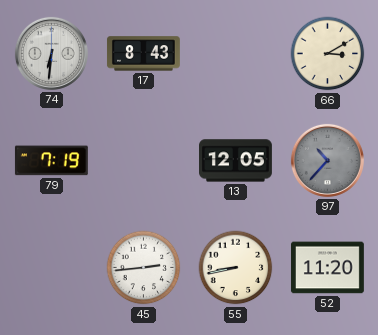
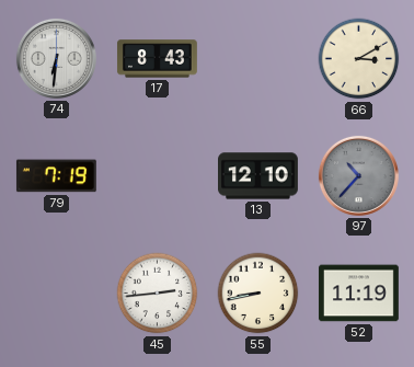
13: 12:05 -> 12:10
52: 11:20 -> 11:19
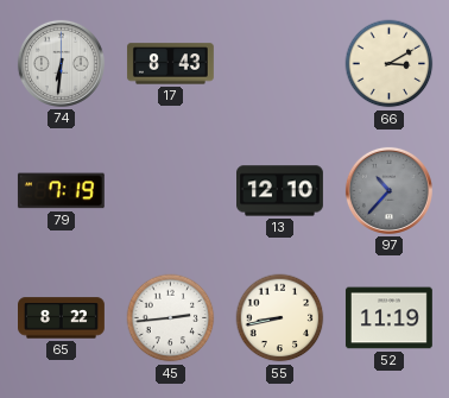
65: none -> 8:22
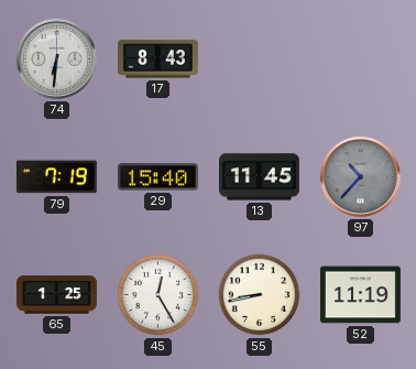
66: 3:10 -> none
29: none -> 15:40
13: 12:10 -> 11:45
65: 8:22 -> 1:25
45: 2:44 -> 12:25
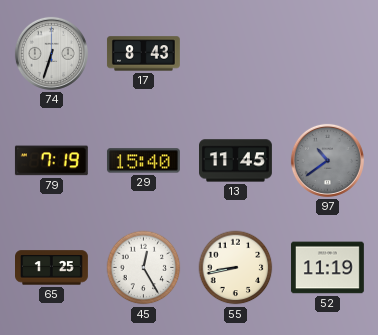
74: 6:31 -> 6:33
97: 10:37 -> 10:39
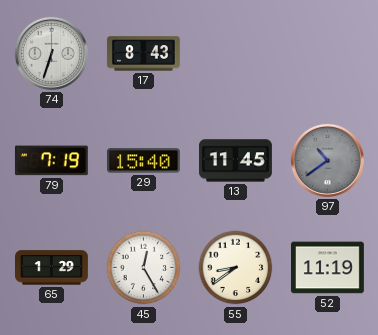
65: 1:25 -> 1:29
55: 8:43 -> 8:39
